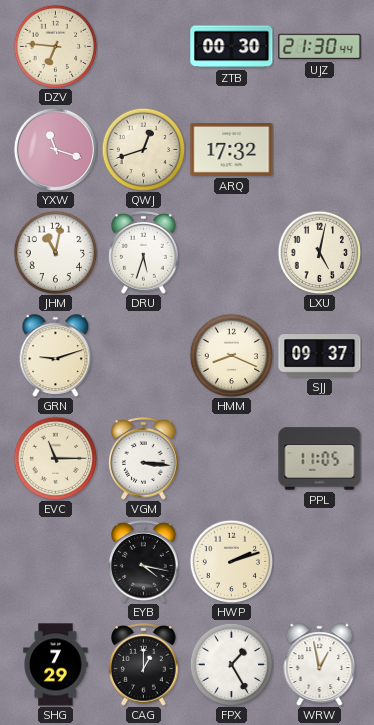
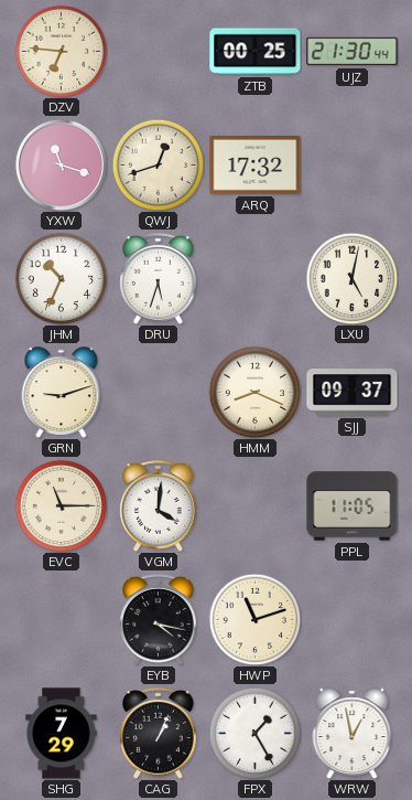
ZTB: 00:30 -> 00:25
JHM: 11:02 -> 10:34
VGM: 3:16 -> 4:01
HWP: 2:12 -> 11:12
CAG: 1:00 -> 1:04
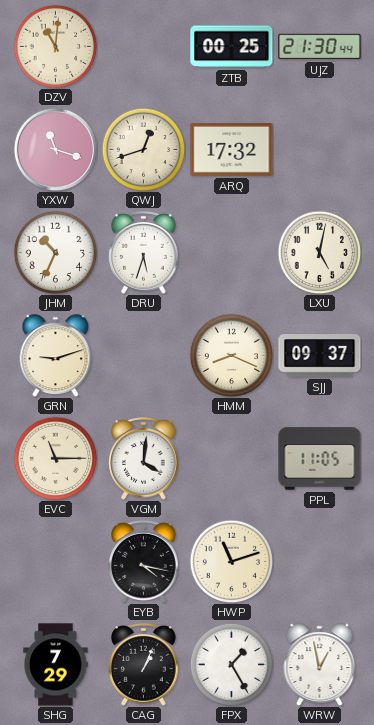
DZV: 6:46 -> 11:01
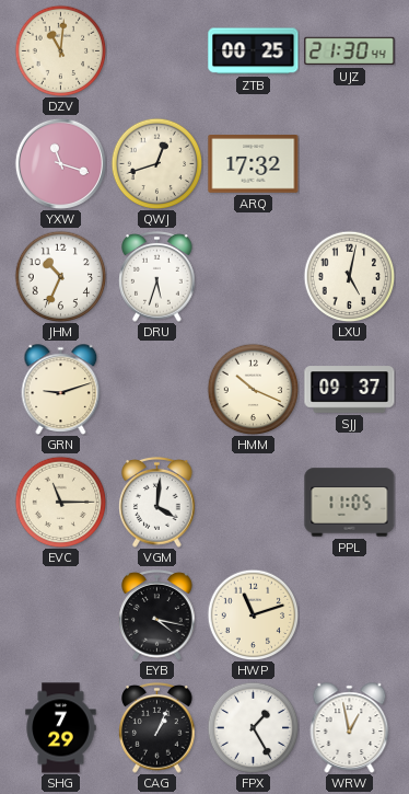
HMM: 8:19 -> 10:19
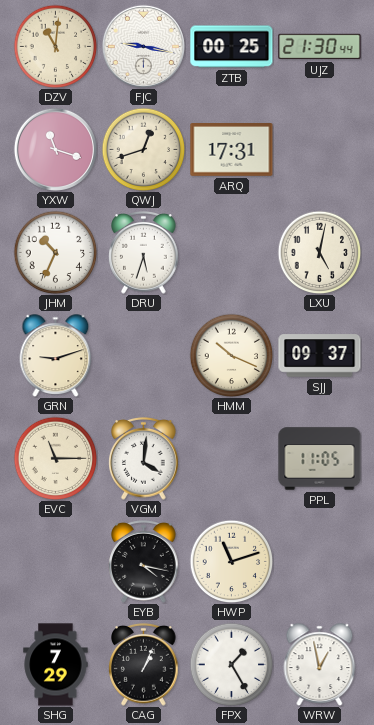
FJC: none -> 9:17
ARQ: 17:32 -> 17:31
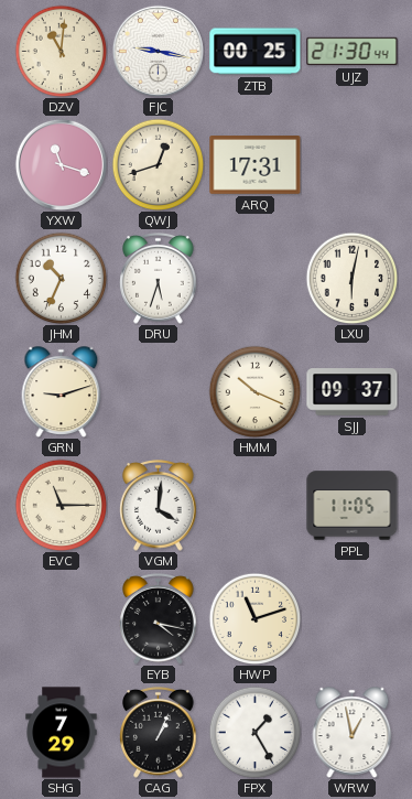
LXU: 5:02 -> 6:02
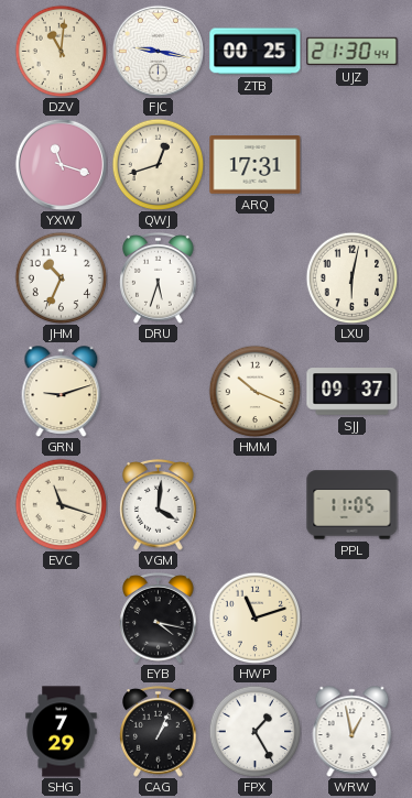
EVC: 11:15 -> 11:18
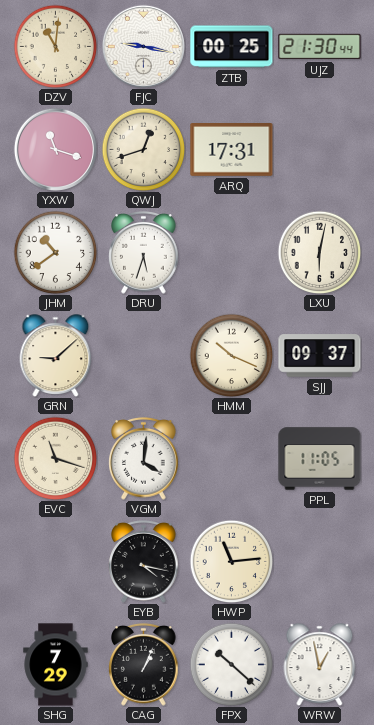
JHM: 10:34 -> 10:39
GRN: 9:12 -> 9:08
HWP: 11:12 -> 11:14
FPX: 1:25 -> 10:22
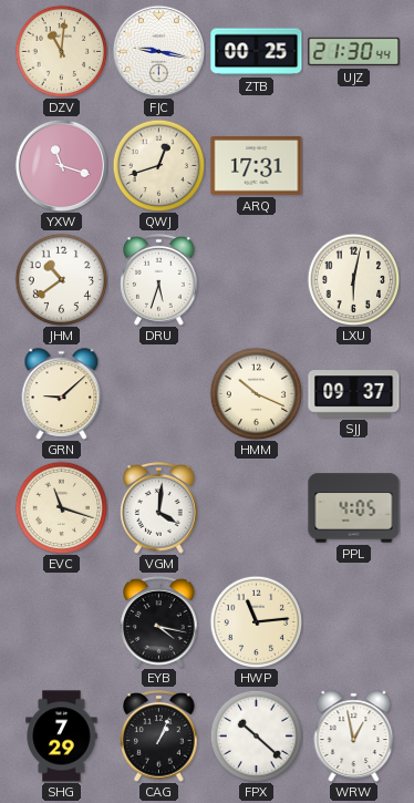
PPL: 11:05 -> 4:05
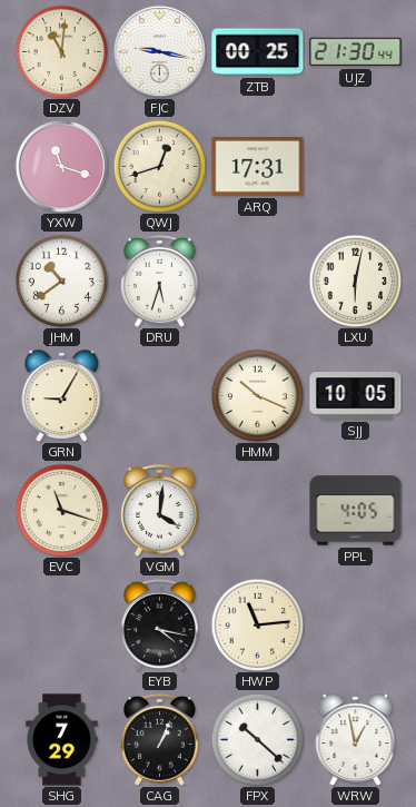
GRN: 9:08 -> 9:05
SJJ: 09:37 -> 10:05
